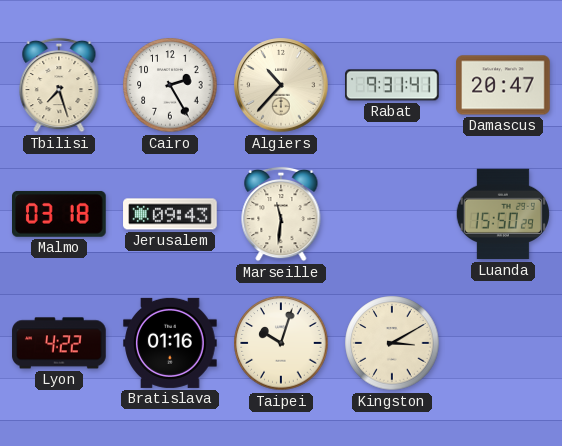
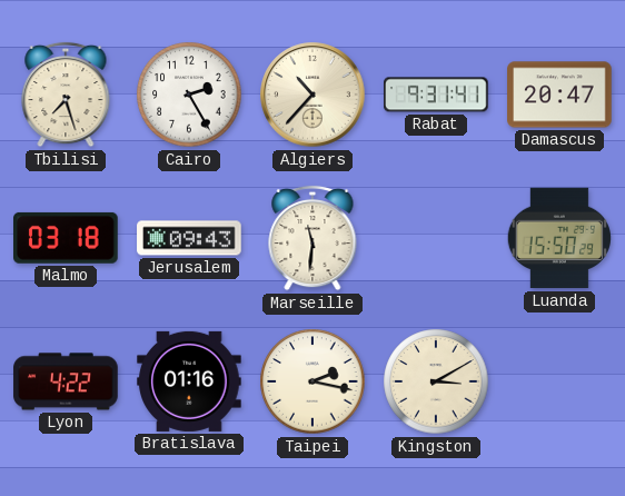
Taipei: 10:03 -> 2:17
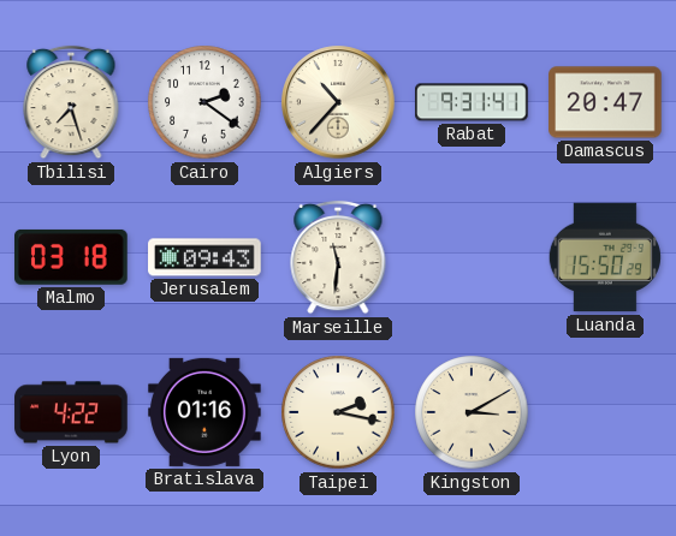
Cairo: 2:25 -> 2:21
